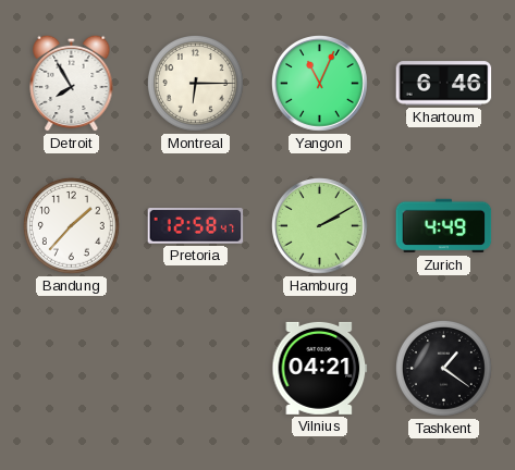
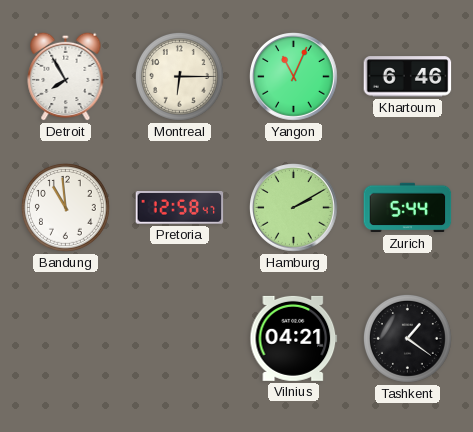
Bandung: 1:37 -> 10:59
Zurich: 4:49 -> 5:44
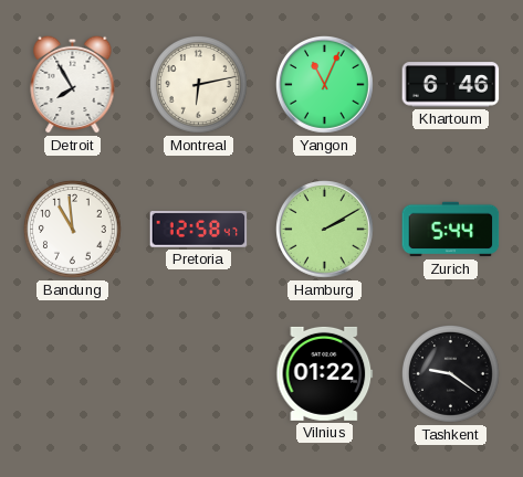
Montreal: 6:15 -> 6:13
Vilnius: 04:21 -> 01:22
Tashkent: 1:21 -> 9:21
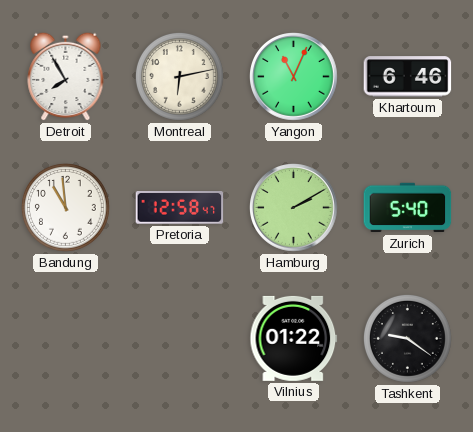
Zurich: 5:44 -> 5:40
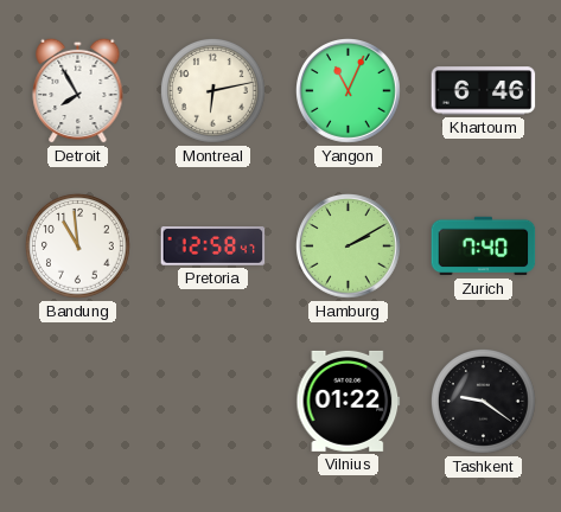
Zurich: 5:40 -> 7:40
